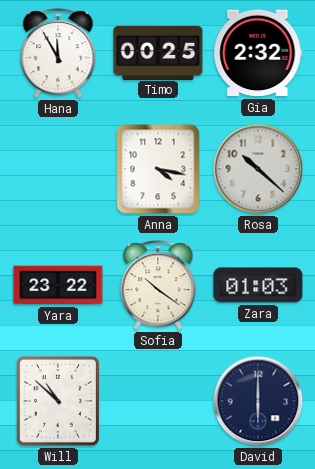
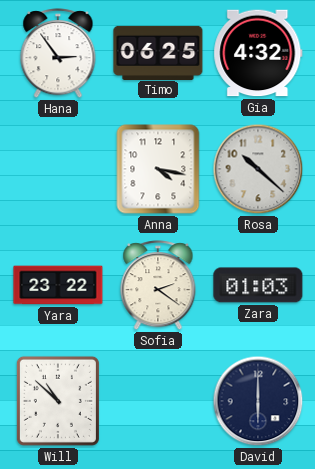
Hana: 11:55 -> 2:54
Timo: 00:25 -> 06:25
Gia: 2:32 -> 4:32
Sofia: 10:21 -> 2:21
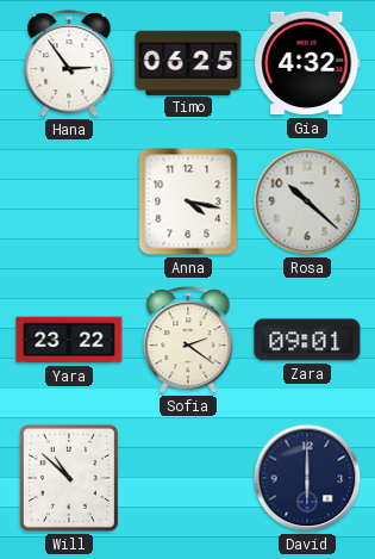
Zara: 01:03 -> 09:01
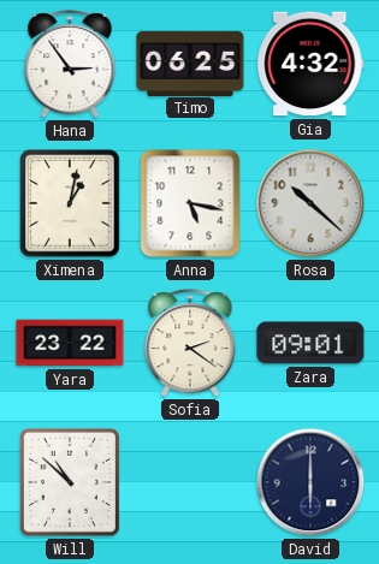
Ximena: none -> 1:02
Anna: 4:17 -> 5:17
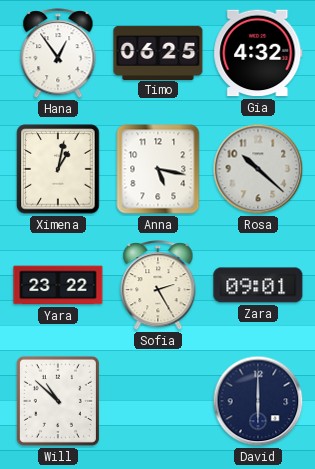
Hana: 2:54 -> 12:54
Sofia: 2:21 -> 2:25
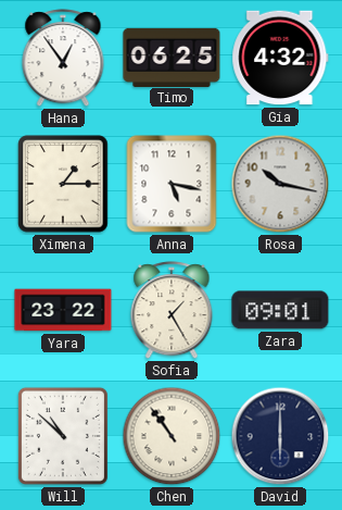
Ximena: 1:02 -> 1:15
Rosa: 10:22 -> 10:17
Sofia: 2:25 -> 1:25
Chen: none -> 10:54
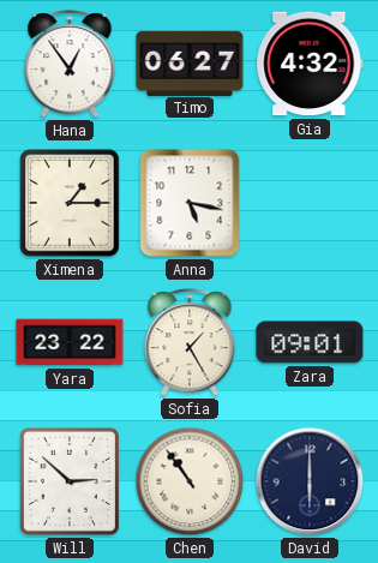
Timo: 06:25 -> 06:27
Rosa: 10:17 -> none
Will: 10:52 -> 2:52
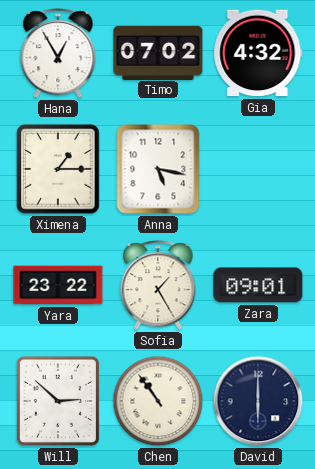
Hana: 12:54 -> 12:55
Timo: 06:27 -> 07:02
